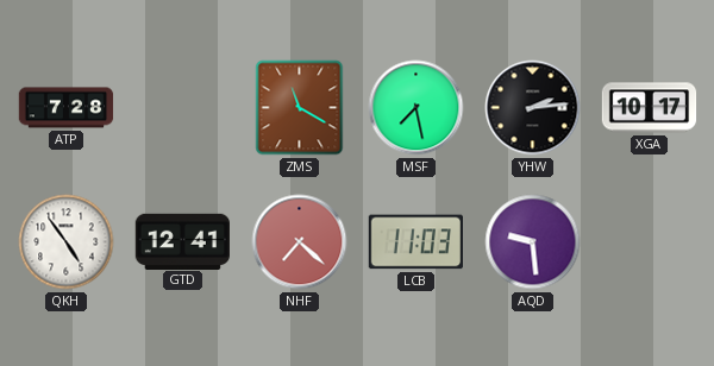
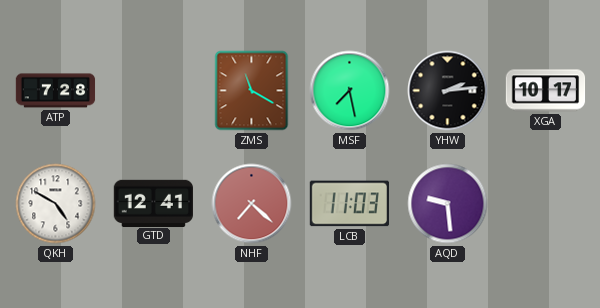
QKH: 4:54 -> 4:50
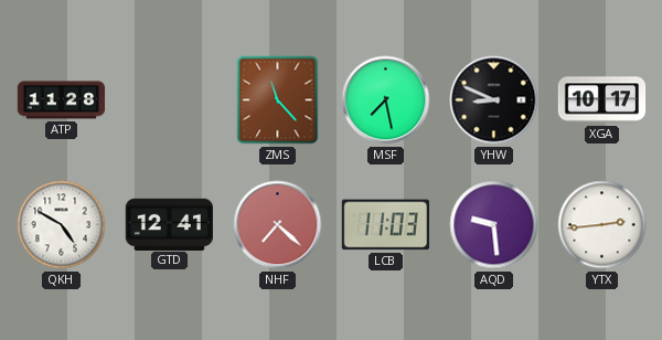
ATP: 7:28 -> 11:28
ZMS: 11:20 -> 11:23
YHW: 2:14 -> 8:49
YTX: none -> 2:44
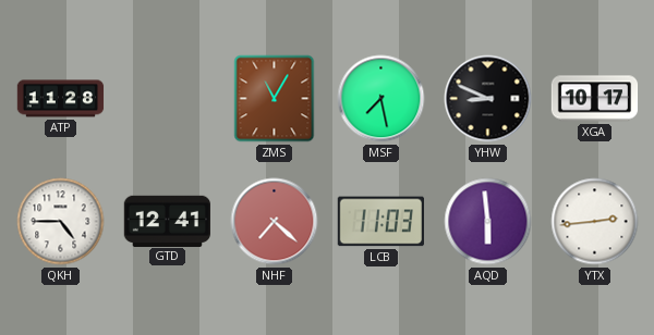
ZMS: 11:23 -> 11:05
QKH: 4:50 -> 4:45
AQD: 9:29 -> 5:59
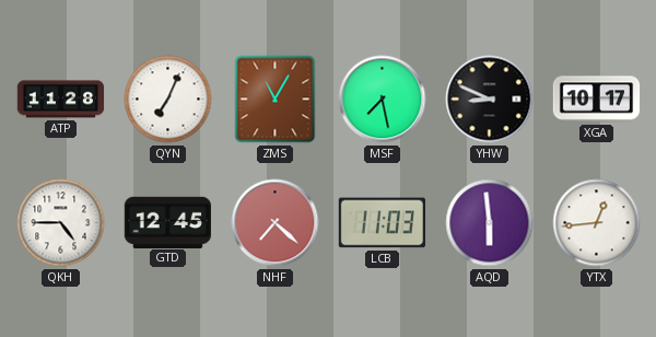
QYN: none -> 7:04
GTD: 12:41 -> 12:45
YTX: 2:44 -> 12:44
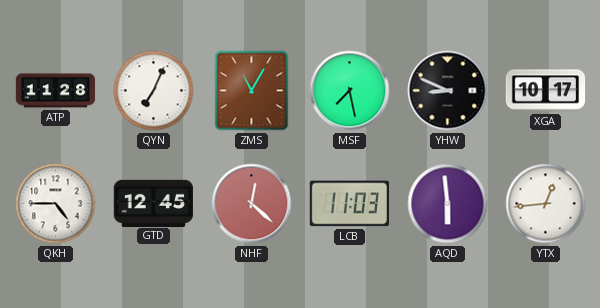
NHF: 7:22 -> 12:22
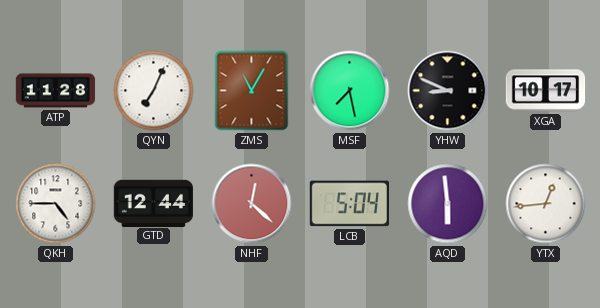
GTD: 12:45 -> 12:44
LCB: 11:03 -> 5:04
